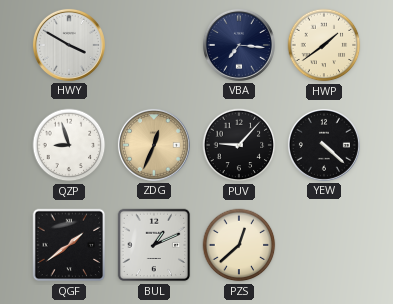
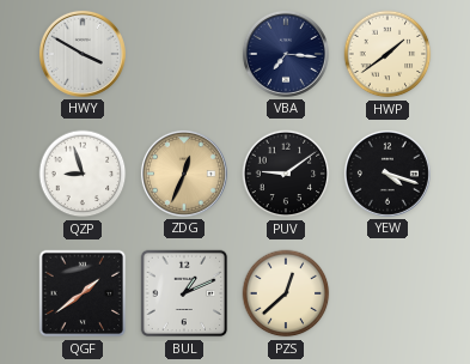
PUV: 9:07 -> 9:09
YEW: 4:22 -> 4:18
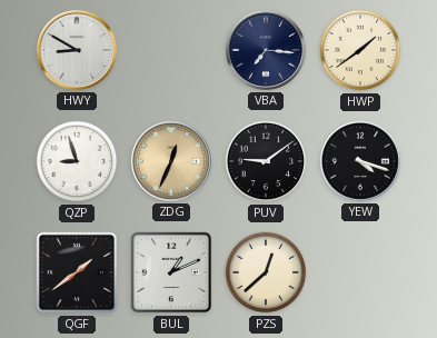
HWY: 3:50 -> 8:50
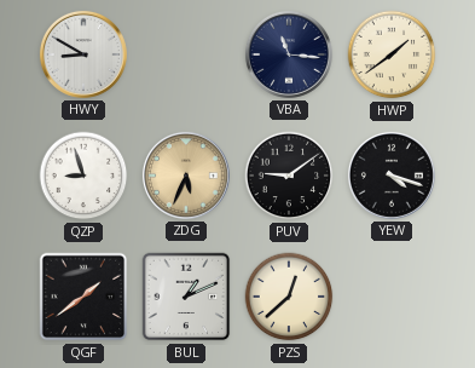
VBA: 7:16 -> 11:16
ZDG: 12:34 -> 5:34
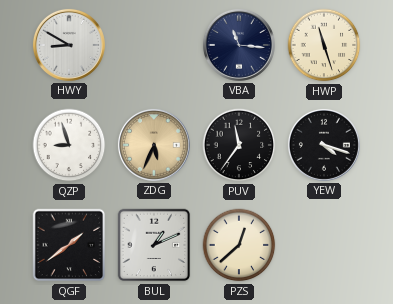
HWP: 1:39 -> 11:27
PUV: 9:09 -> 11:36
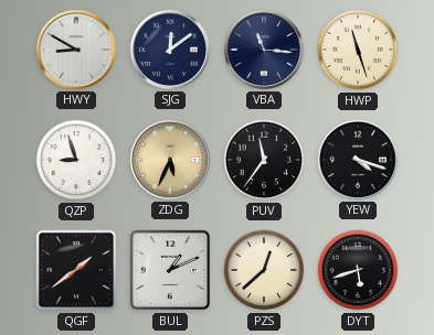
SJG: none -> 12:09
DYT: none -> 5:42
